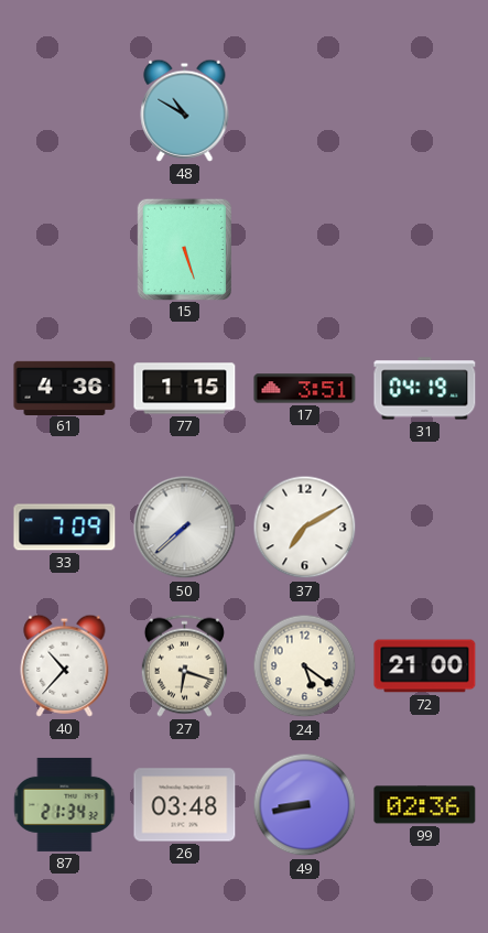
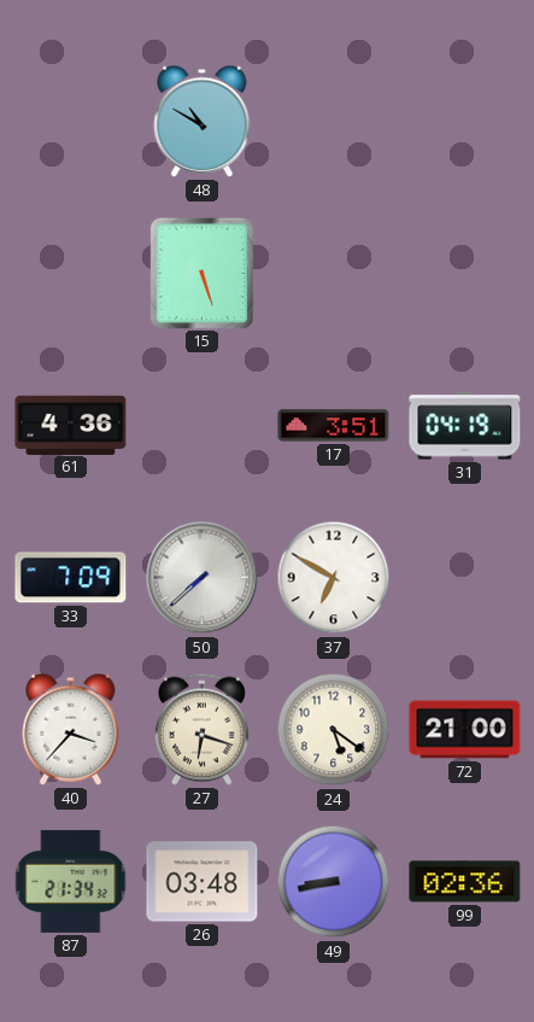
77: 1:15 -> none
37: 7:10 -> 6:50
40: 10:37 -> 3:37
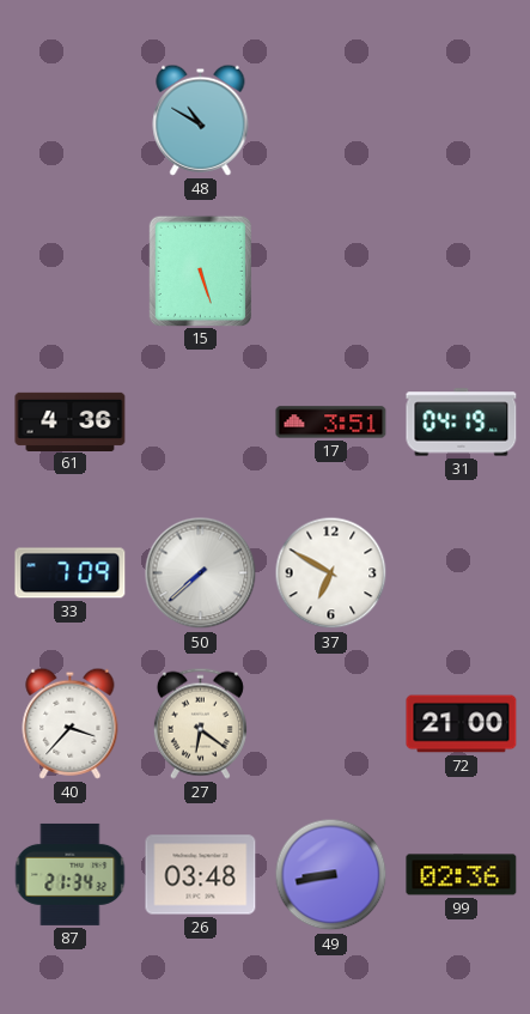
27: 6:18 -> 6:21
24: 5:21 -> none
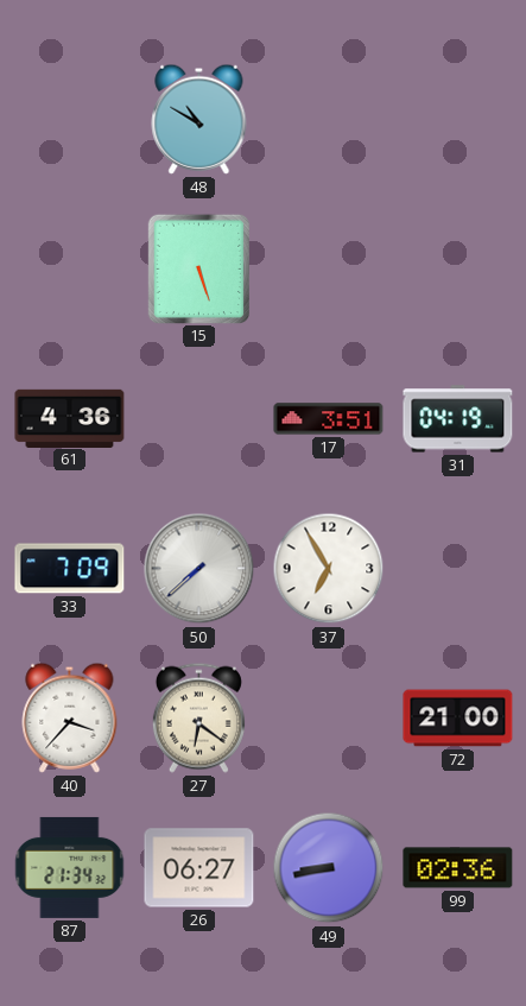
37: 6:50 -> 6:55
26: 03:48 -> 06:27
